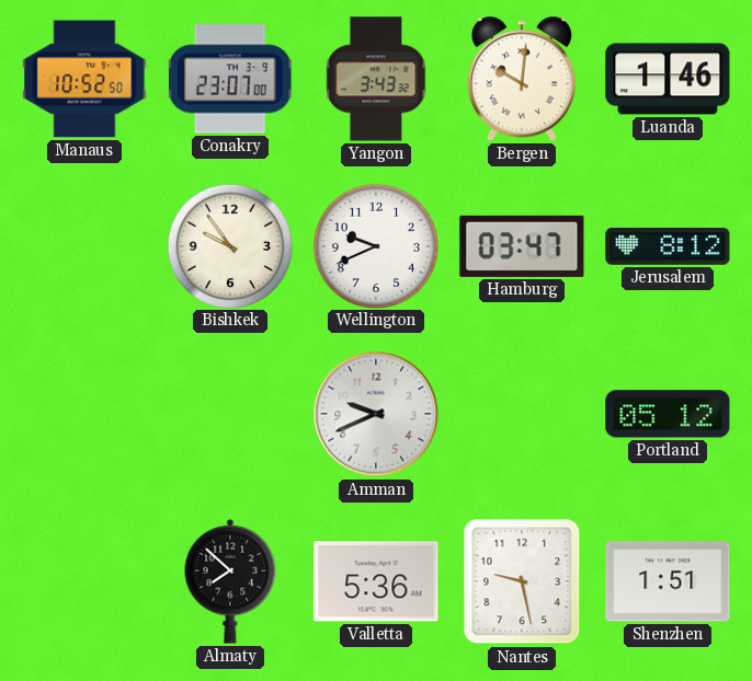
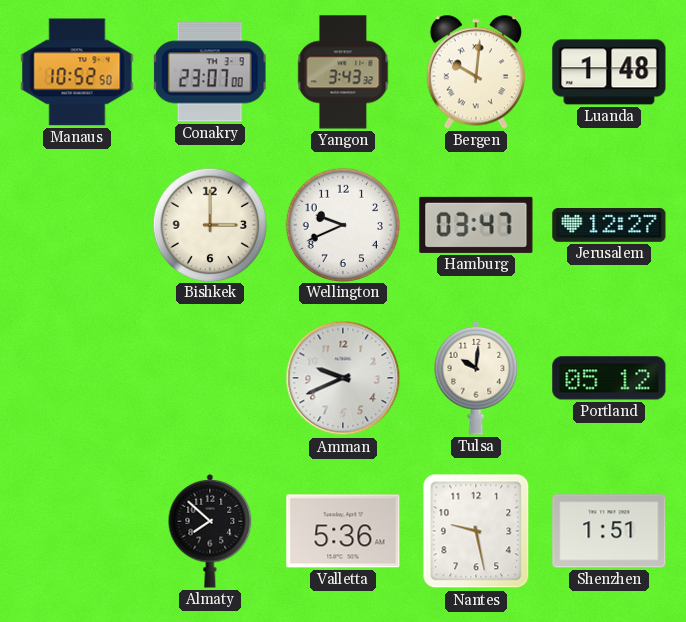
Luanda: 1:46 -> 1:48
Bishkek: 9:54 -> 3:00
Jerusalem: 8:12 -> 12:27
Tulsa: none -> 10:01
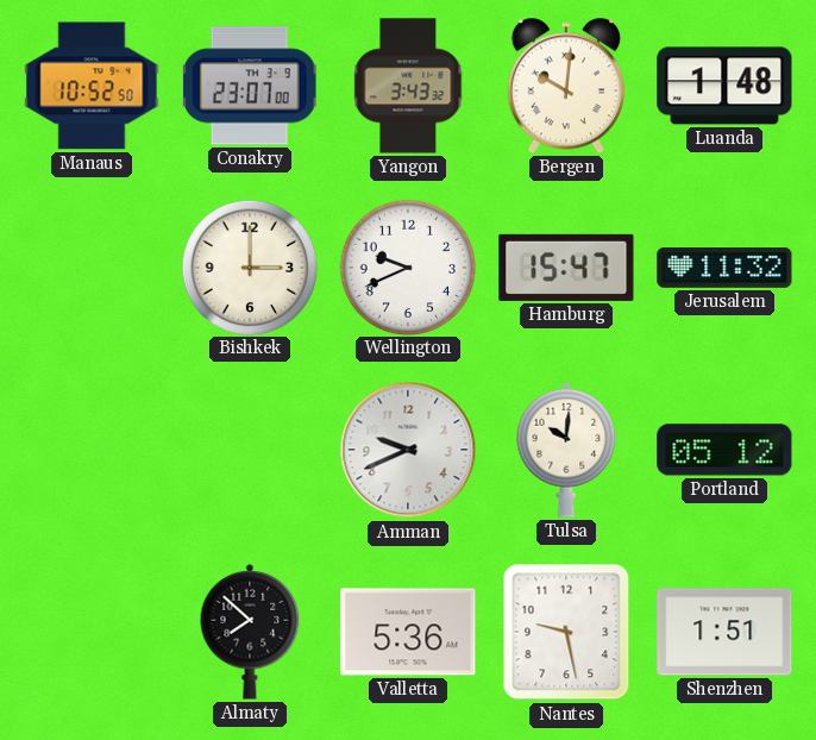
Hamburg: 03:47 -> 15:47
Jerusalem: 12:27 -> 11:32
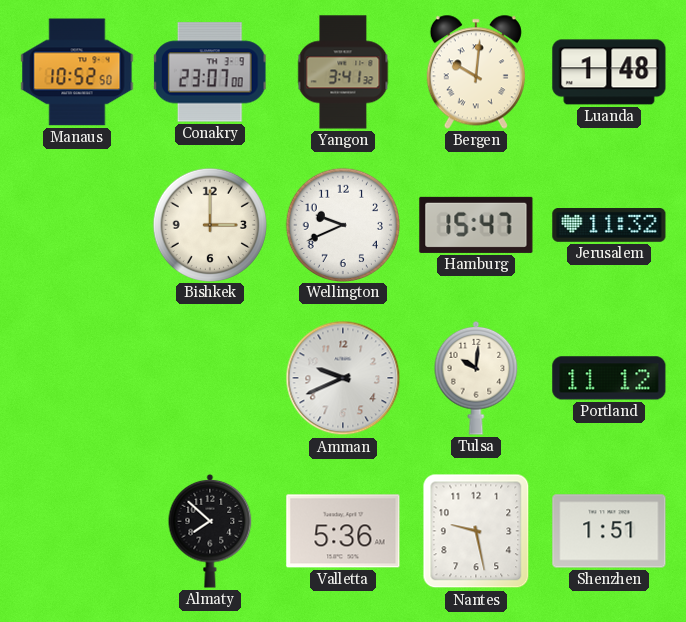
Yangon: 3:43 -> 3:41
Portland: 05:12 -> 11:12
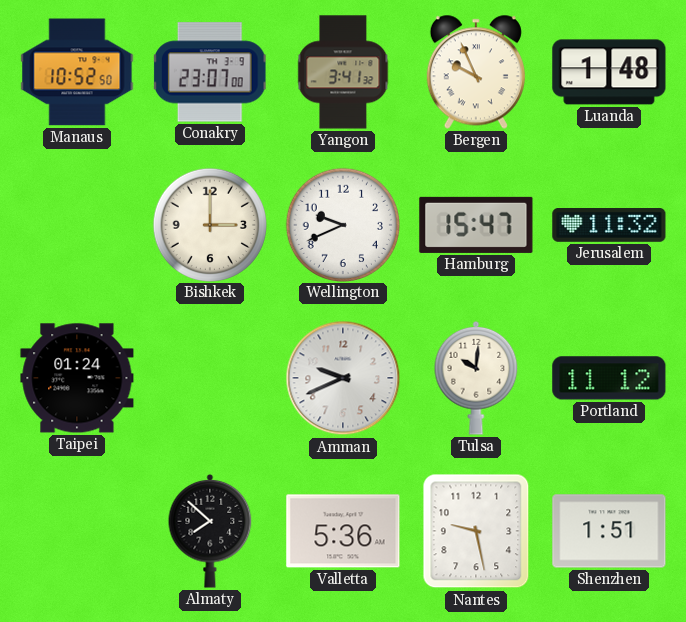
Bergen: 10:01 -> 9:56
Taipei: none -> 01:24
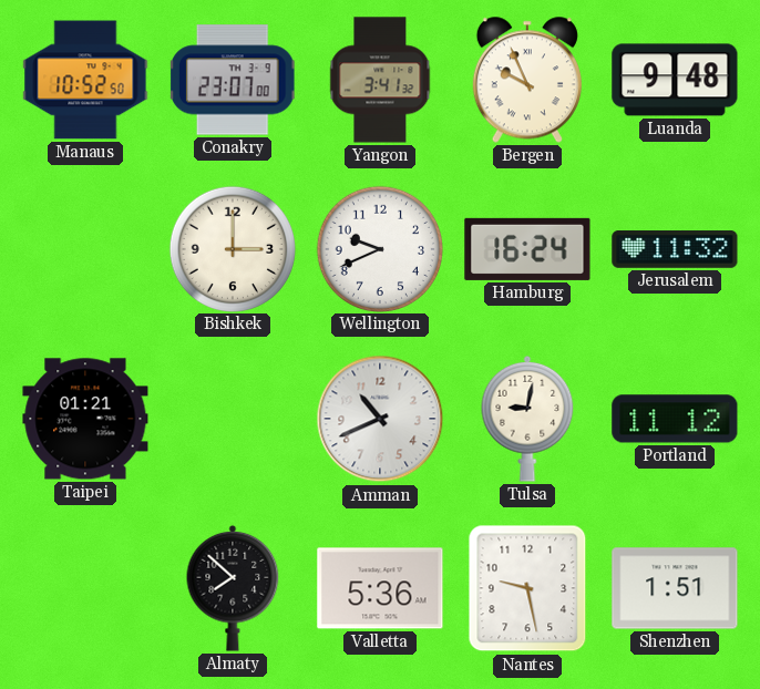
Luanda: 1:48 -> 9:48
Hamburg: 15:47 -> 16:24
Taipei: 01:24 -> 01:21
Amman: 9:41 -> 10:41
Tulsa: 10:01 -> 9:02
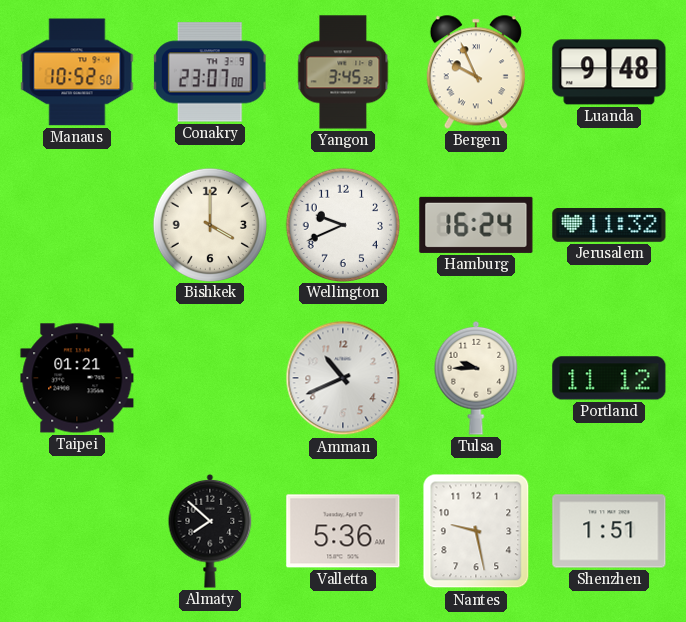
Yangon: 3:41 -> 3:45
Bishkek: 3:00 -> 4:00
Tulsa: 9:02 -> 9:45
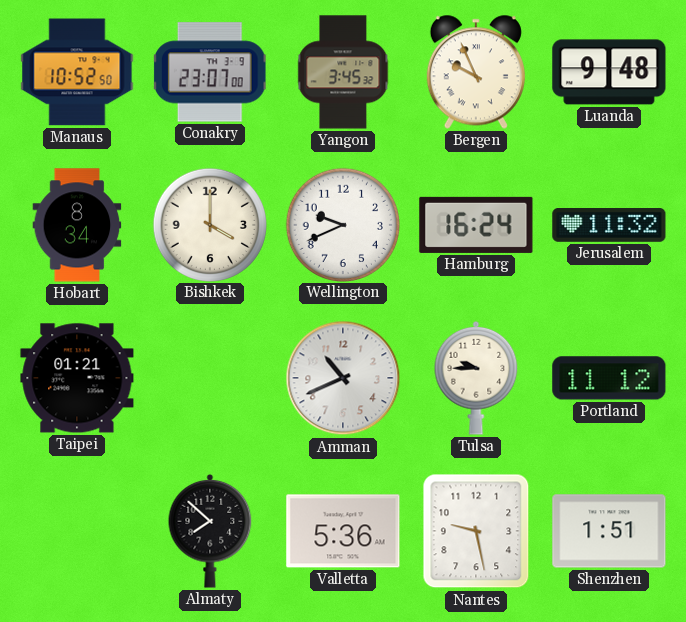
Hobart: none -> 8:34
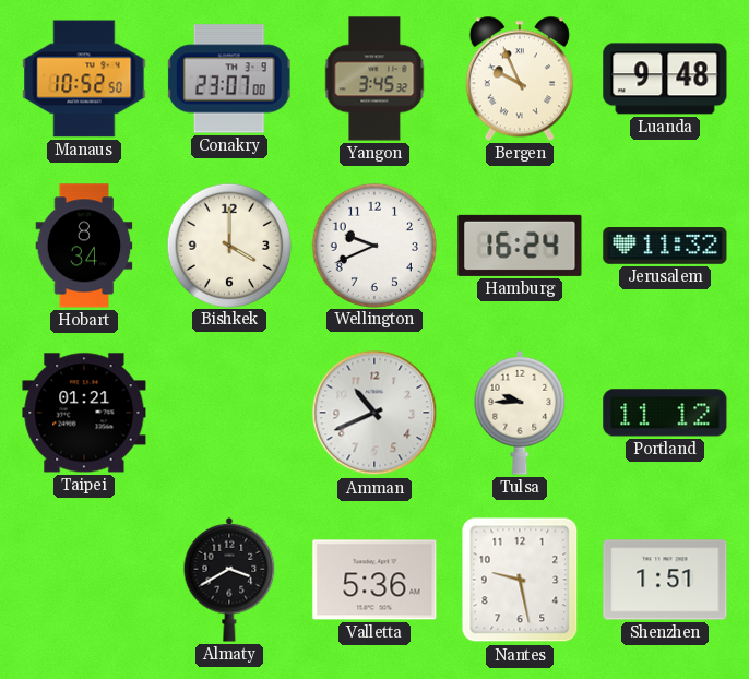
Almaty: 7:52 -> 3:40
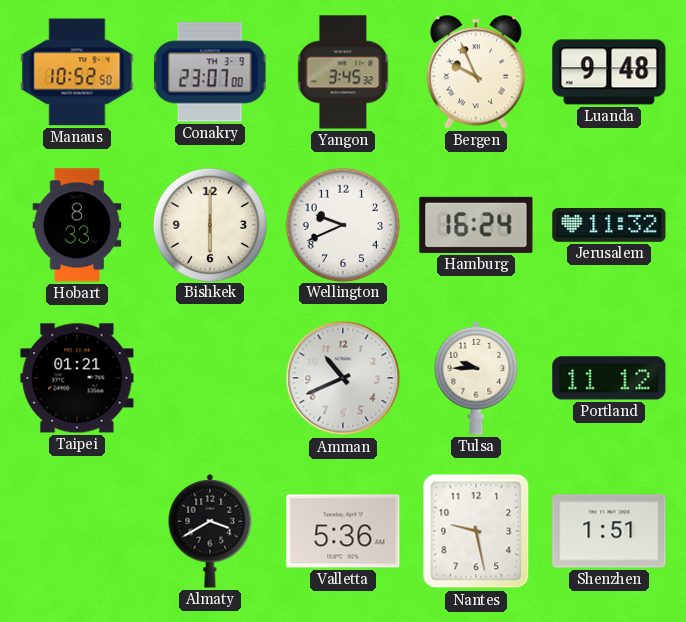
Hobart: 8:34 -> 8:33
Bishkek: 4:00 -> 6:00
